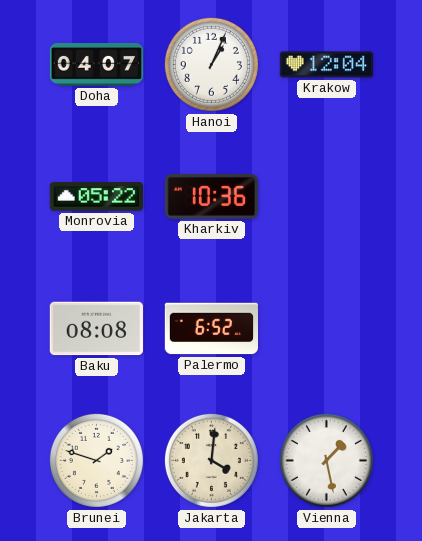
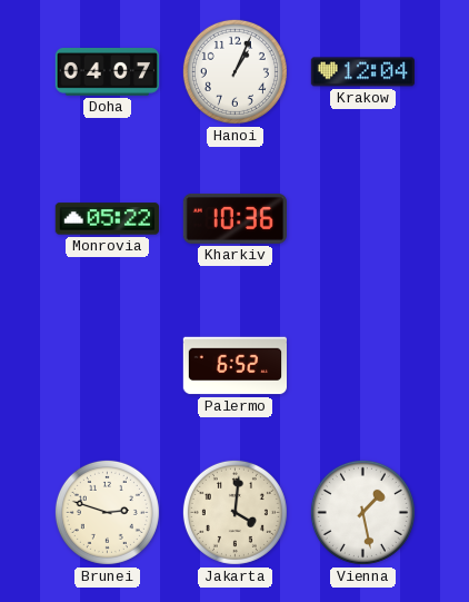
Baku: 08:08 -> none
Brunei: 1:48 -> 2:48
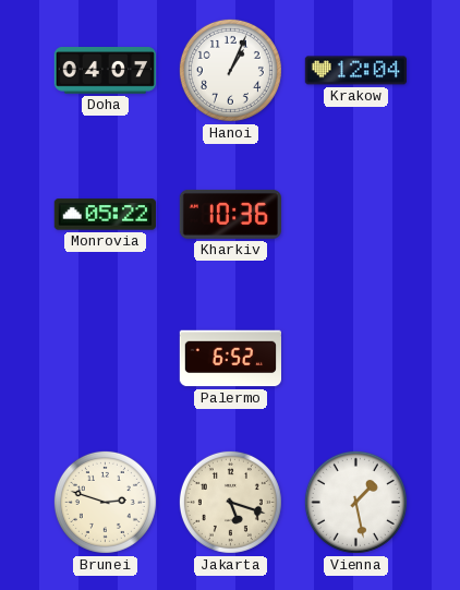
Jakarta: 4:01 -> 5:18
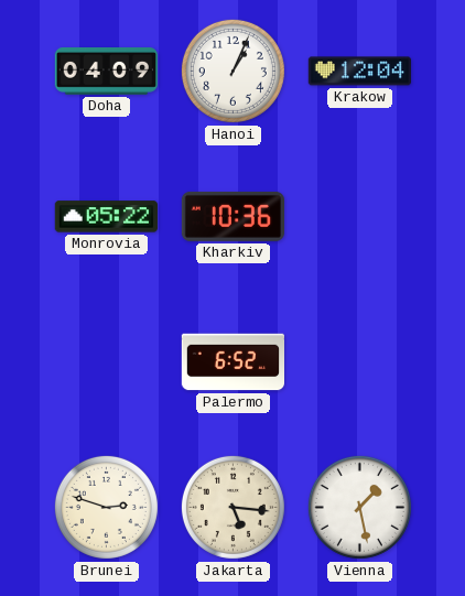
Doha: 04:07 -> 04:09
Jakarta: 5:18 -> 5:16
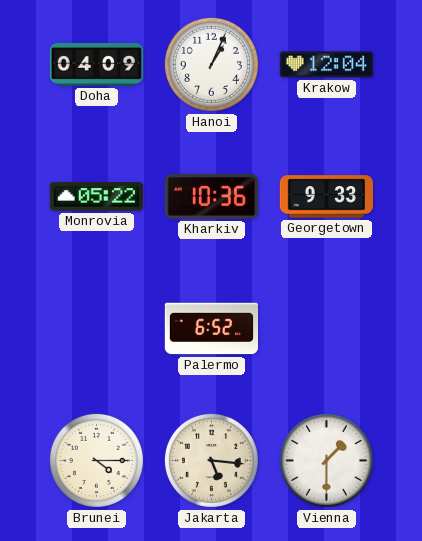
Georgetown: none -> 9:33
Brunei: 2:48 -> 4:15
Vienna: 1:28 -> 1:30
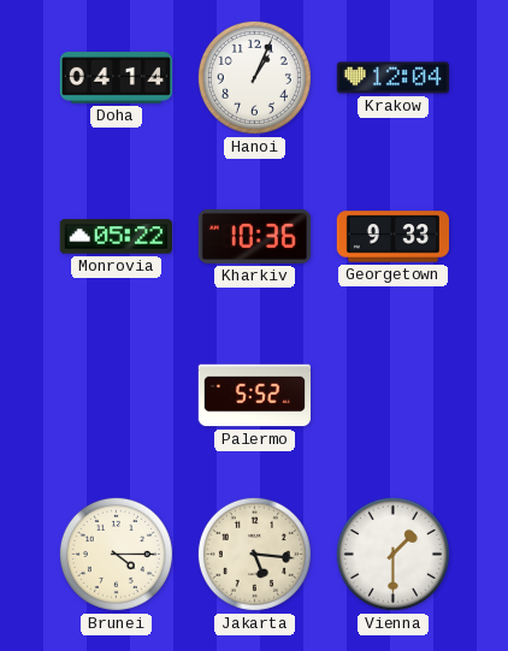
Doha: 04:09 -> 04:14
Palermo: 6:52 -> 5:52
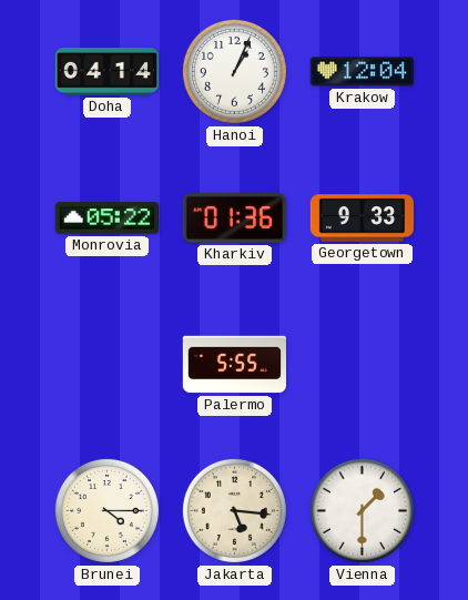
Kharkiv: 10:36 -> 01:36
Palermo: 5:52 -> 5:55
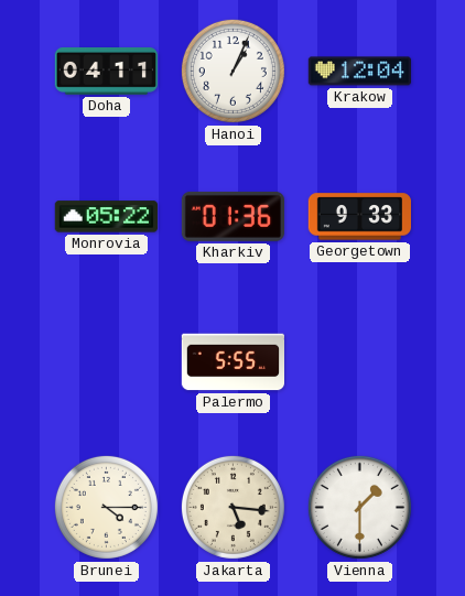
Doha: 04:14 -> 04:11
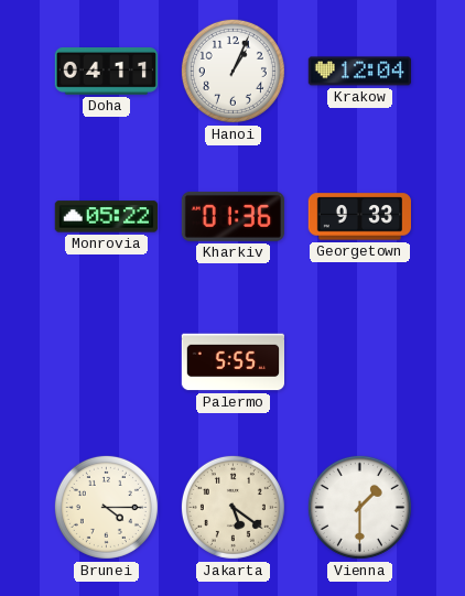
Jakarta: 5:16 -> 5:21
